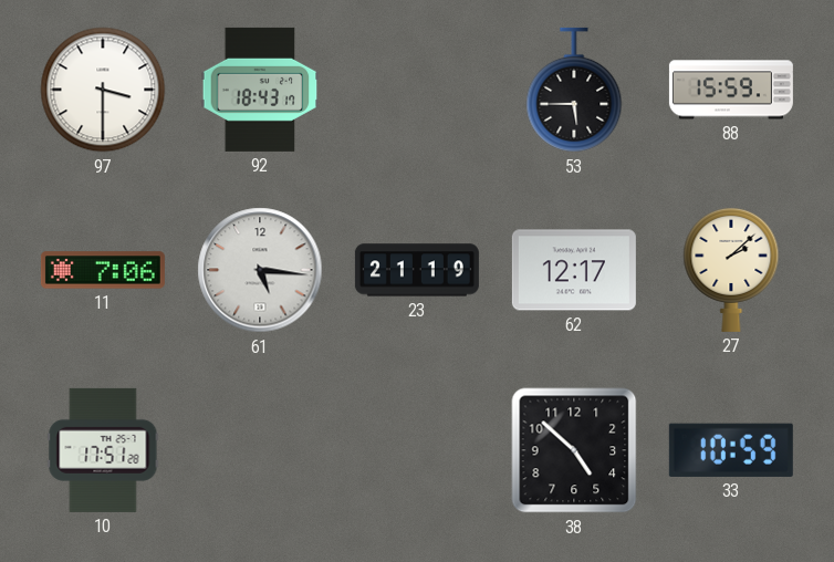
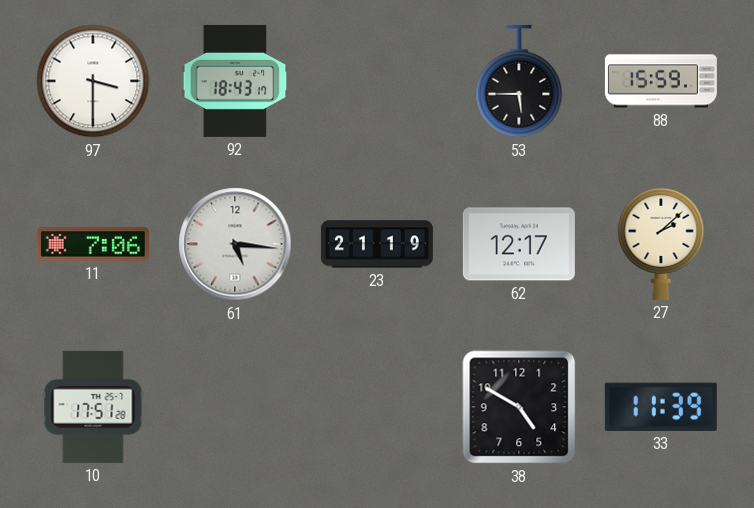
38: 4:52 -> 4:50
33: 10:59 -> 11:39
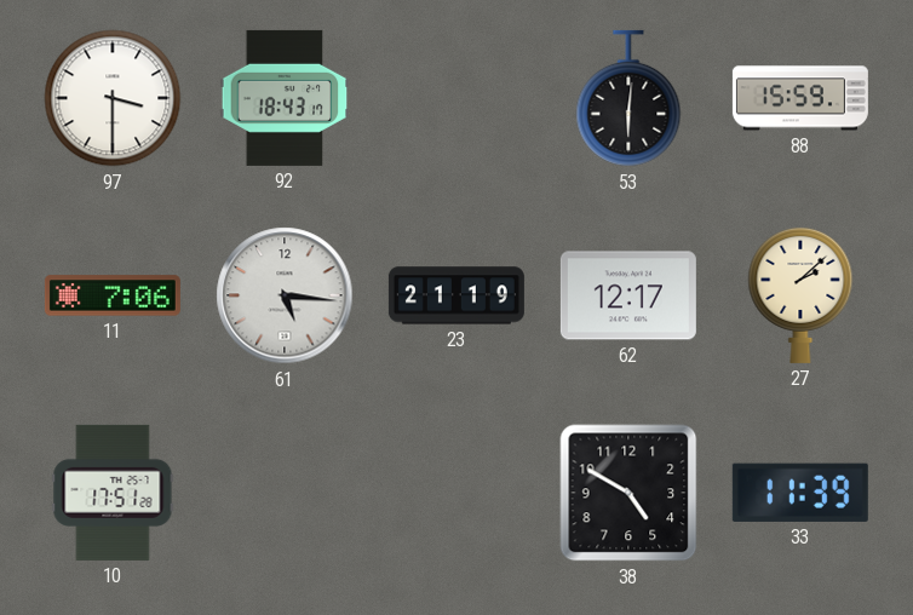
53: 5:45 -> 6:01
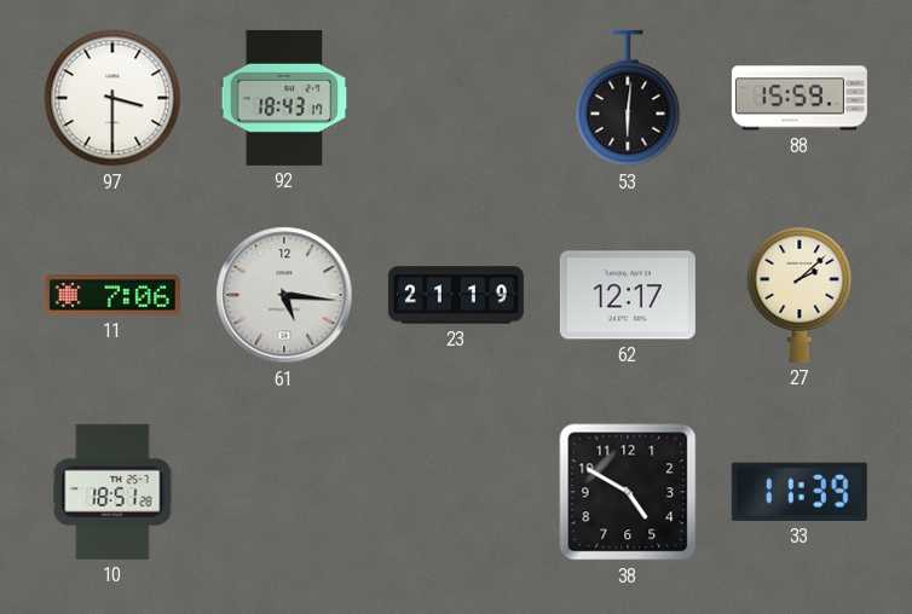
10: 17:51 -> 18:51
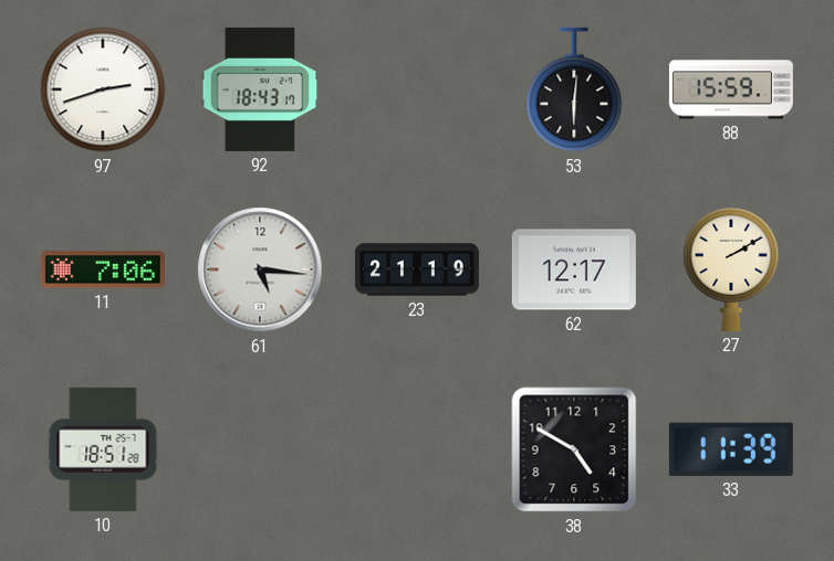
97: 3:30 -> 2:42
27: 2:08 -> 2:10
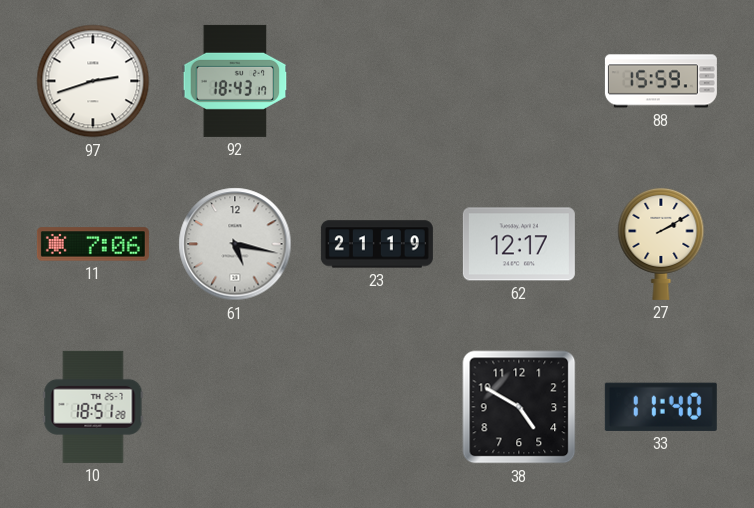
53: 6:01 -> none
61: 5:16 -> 5:17
33: 11:39 -> 11:40
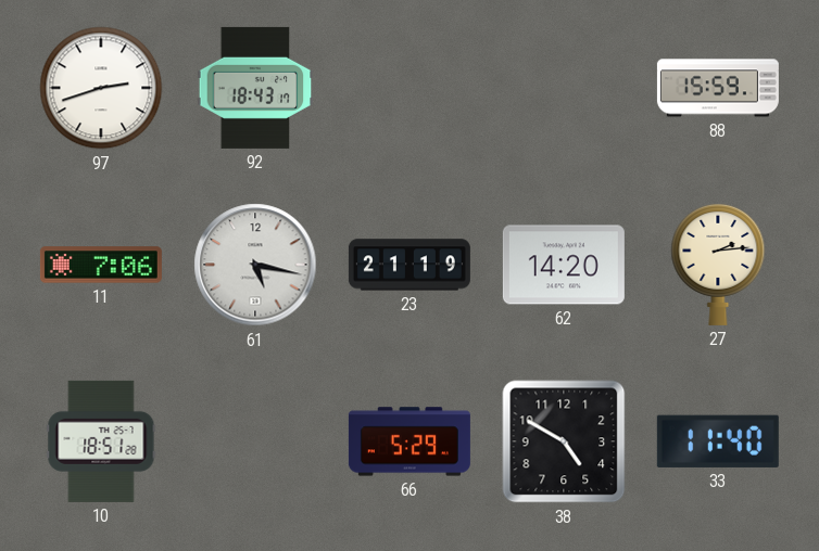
62: 12:17 -> 14:20
27: 2:10 -> 2:14
66: none -> 5:29
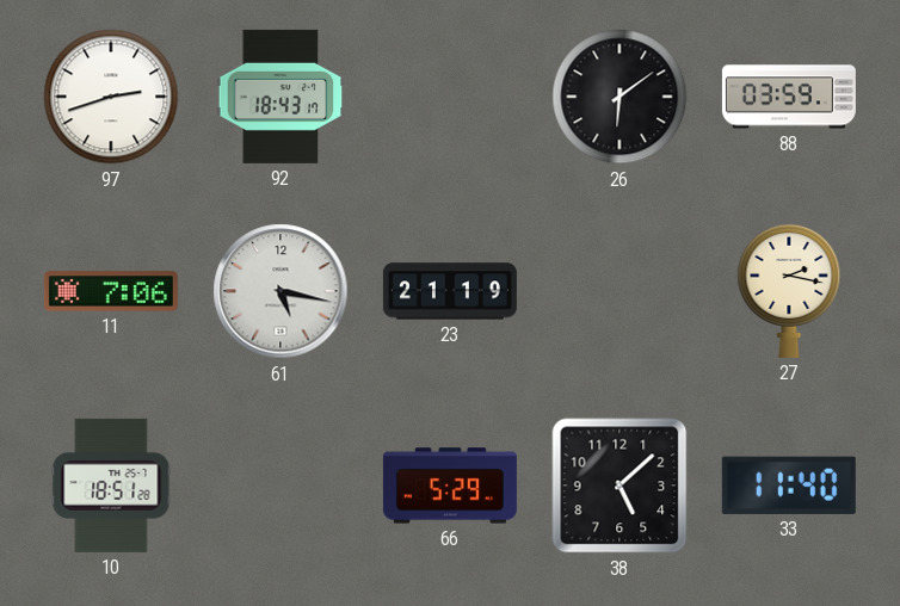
26: none -> 6:09
88: 15:59 -> 03:59
62: 14:20 -> none
27: 2:14 -> 2:17
38: 4:50 -> 5:08
